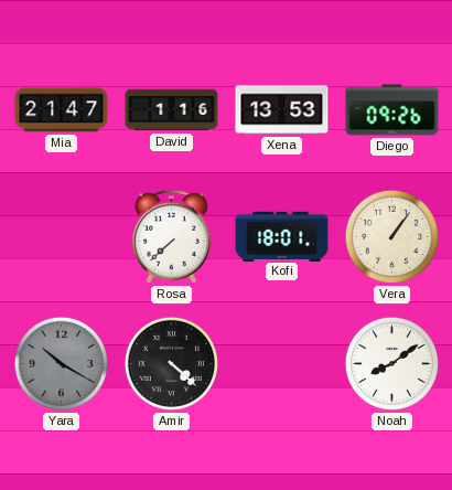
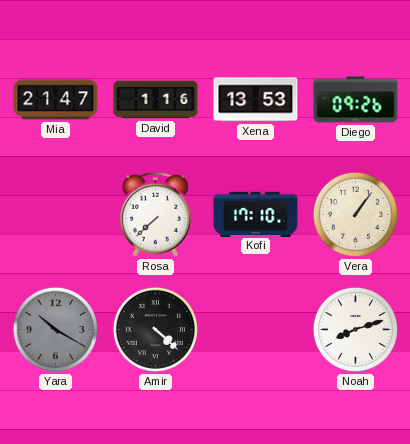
Kofi: 18:01 -> 17:10
Noah: 8:09 -> 8:12
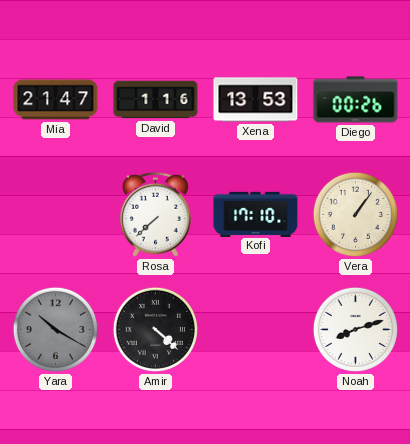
Diego: 09:26 -> 00:26
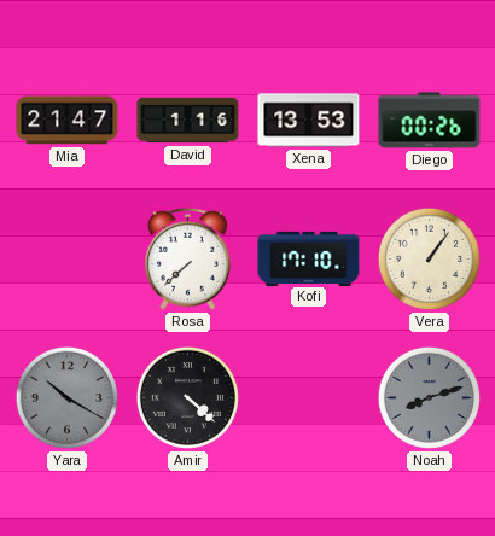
Noah dial: white -> grey
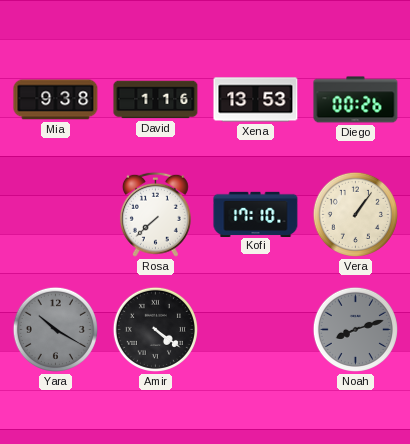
Mia: 21:47 -> 9:38
Amir: 4:22 -> 4:21
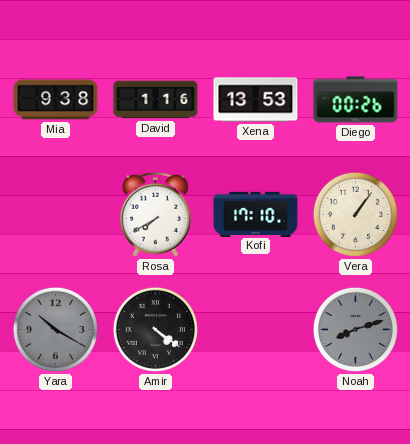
Rosa: 7:38 -> 7:40
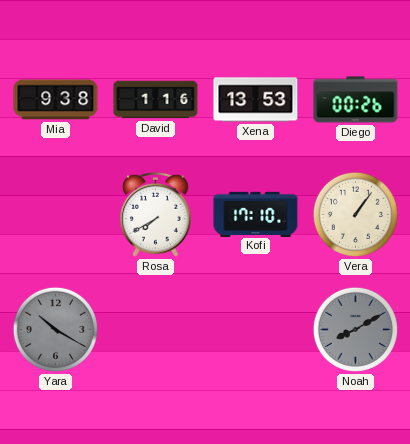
Amir: 4:21 -> none
Noah: 8:12 -> 8:10
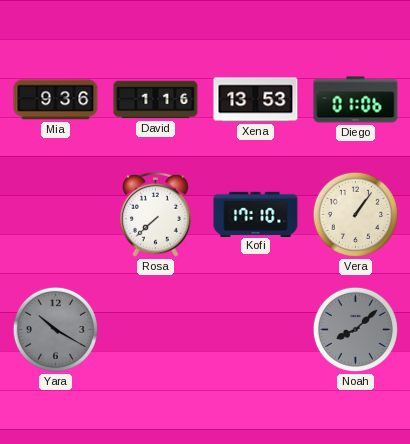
Mia: 9:38 -> 9:36
Diego: 00:26 -> 01:06
Rosa: 7:40 -> 7:38
Noah: 8:10 -> 8:08
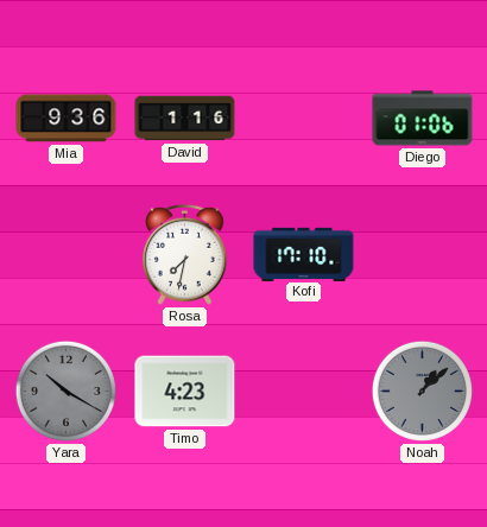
Xena: 13:53 -> none
Rosa: 7:38 -> 7:32
Vera: 1:06 -> none
Timo: none -> 4:23
Noah: 8:08 -> 1:08
